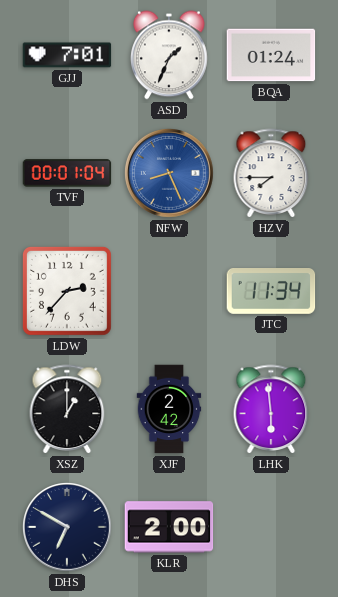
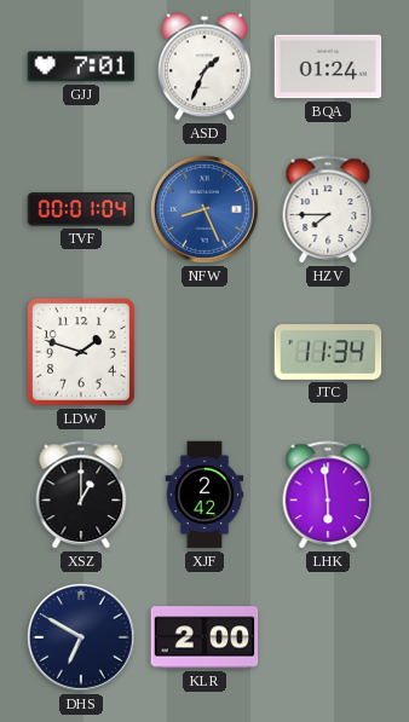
LDW: 2:37 -> 1:48
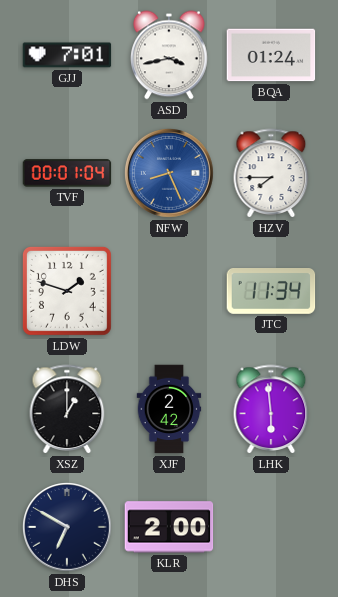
ASD: 1:34 -> 3:43
